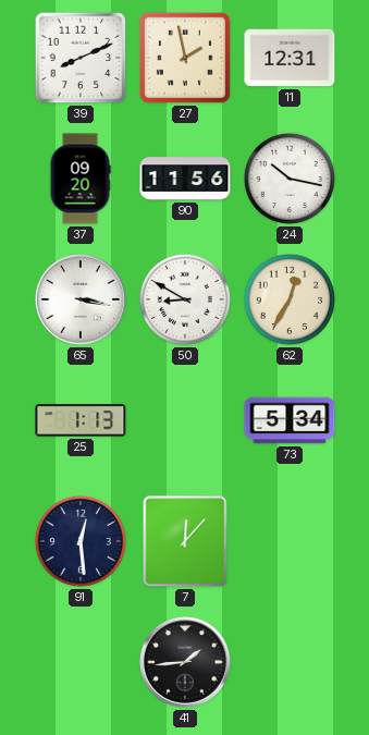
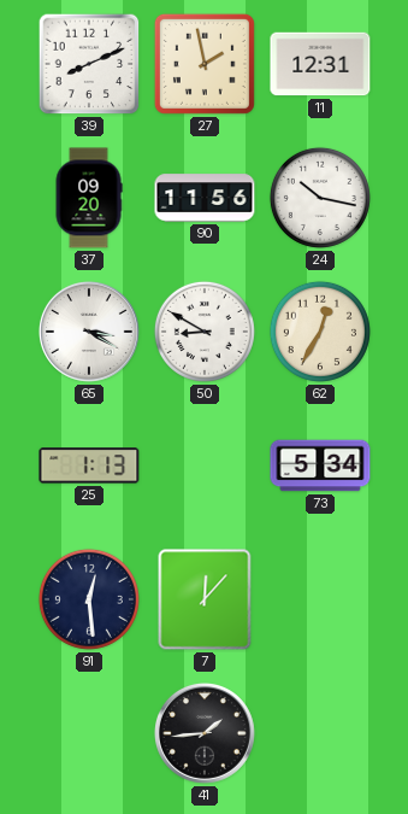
65: 3:17 -> 3:20
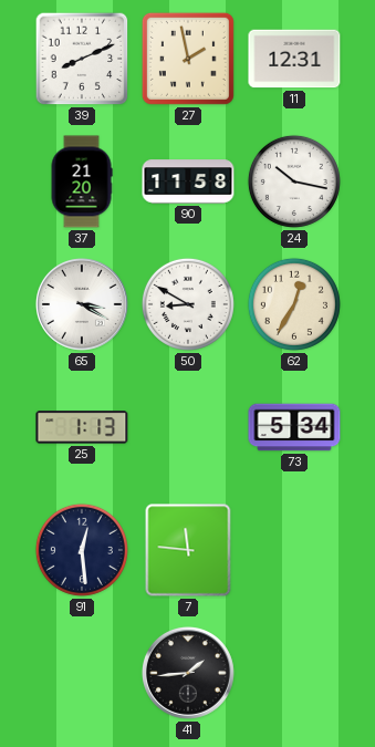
37: 09:20 -> 21:20
90: 11:56 -> 11:58
7: 12:07 -> 11:46
